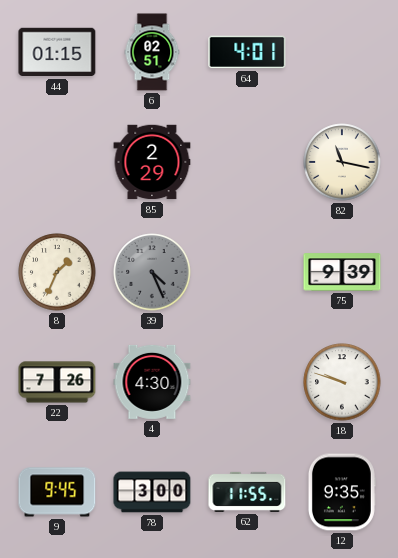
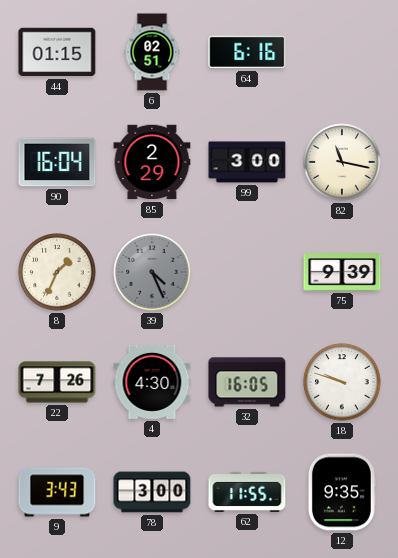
64: 4:01 -> 6:16
90: none -> 16:04
99: none -> 3:00
32: none -> 16:05
9: 9:45 -> 3:43
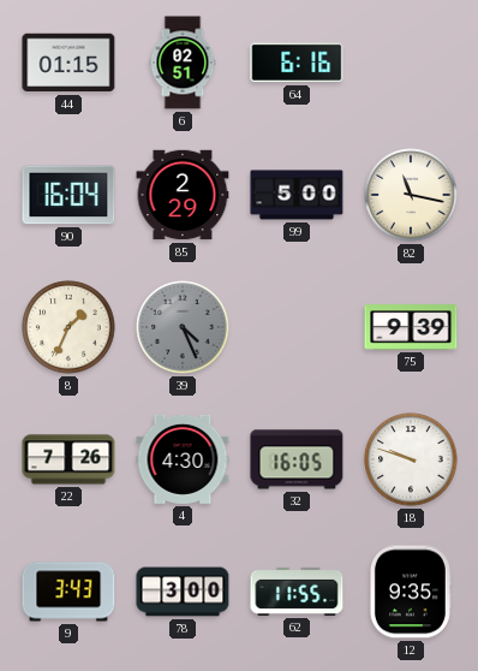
99: 3:00 -> 5:00
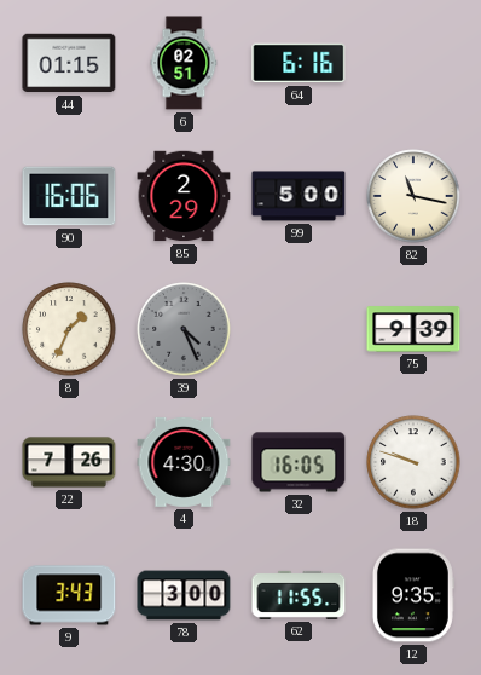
90: 16:04 -> 16:06
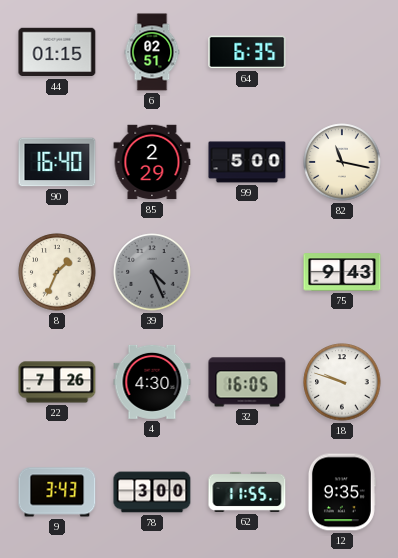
64: 6:16 -> 6:35
90: 16:06 -> 16:40
75: 9:39 -> 9:43
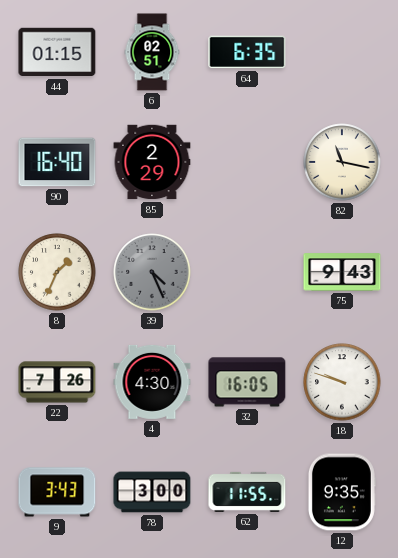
99: 5:00 -> none
